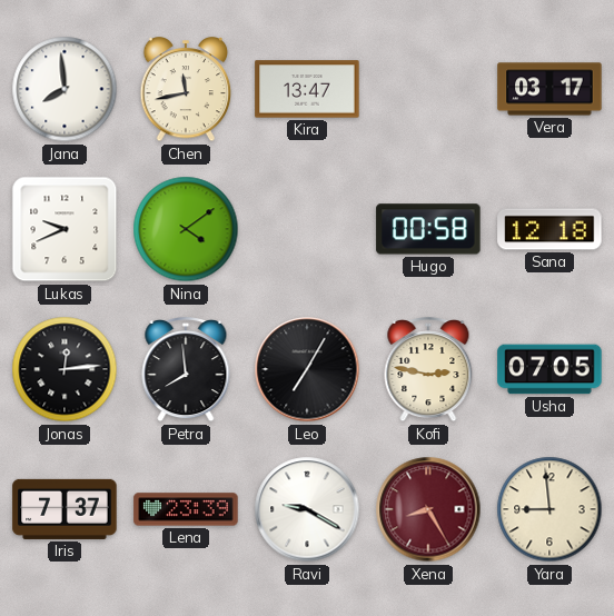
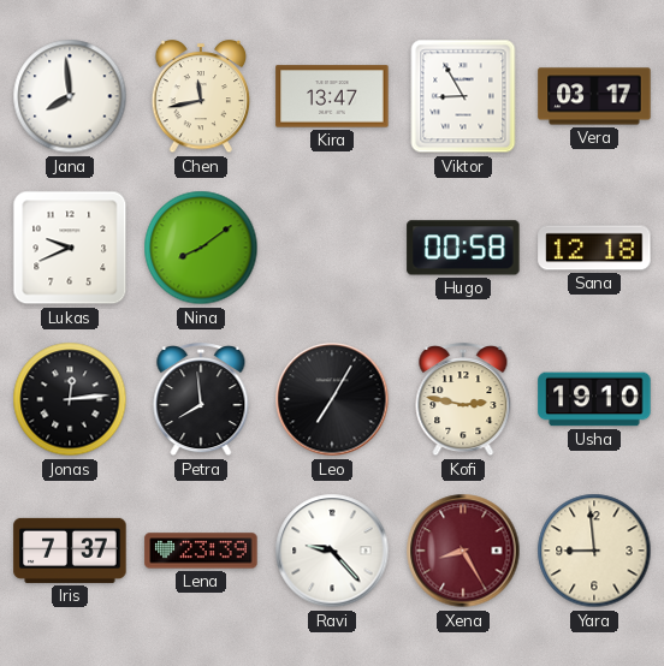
Viktor: none -> 8:55
Nina: 4:09 -> 8:09
Usha: 07:05 -> 19:10
Ravi: 9:20 -> 9:23
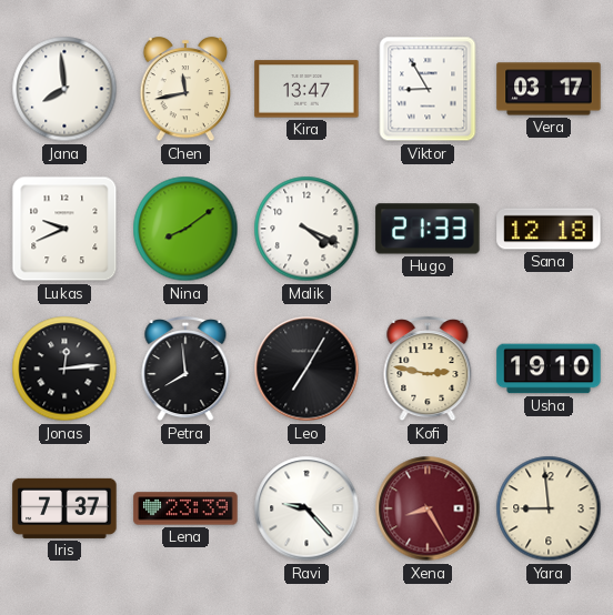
Malik: none -> 4:19
Hugo: 00:58 -> 21:33
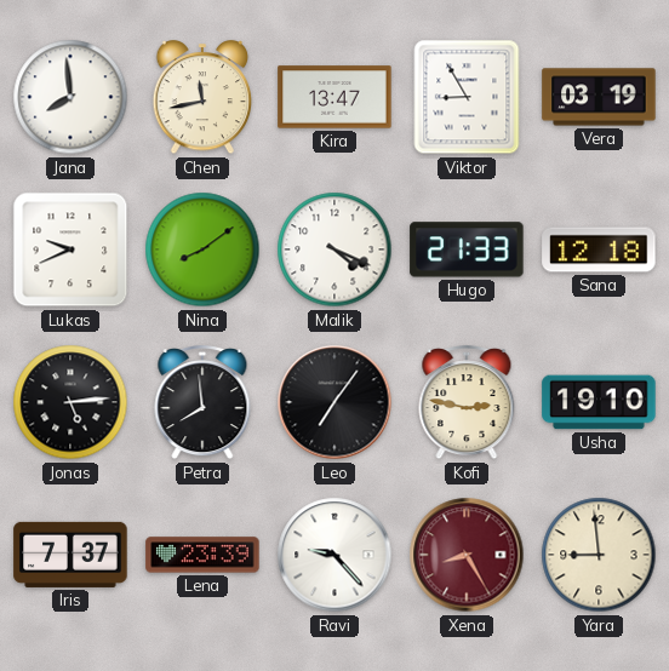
Vera: 03:17 -> 03:19
Jonas: 12:14 -> 5:14
Leo: 7:05 -> 7:06
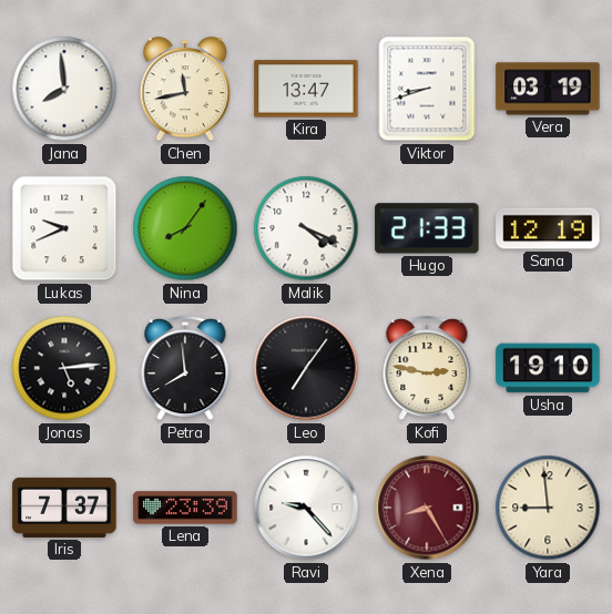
Viktor: 8:55 -> 8:42
Nina: 8:09 -> 8:06
Sana: 12:18 -> 12:19
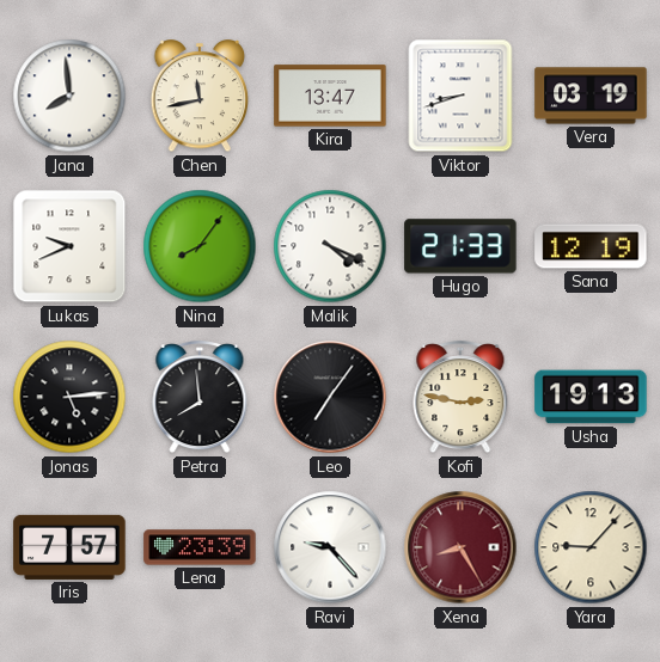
Usha: 19:10 -> 19:13
Iris: 7:37 -> 7:57
Yara: 8:59 -> 9:07
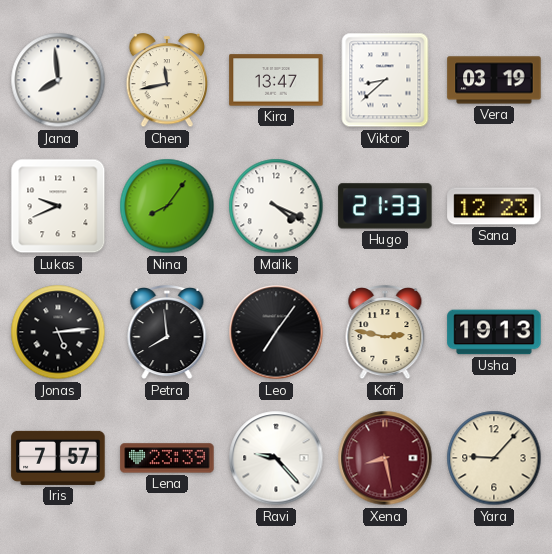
Viktor: 8:42 -> 8:38
Sana: 12:19 -> 12:23
Xena: 8:25 -> 8:28
